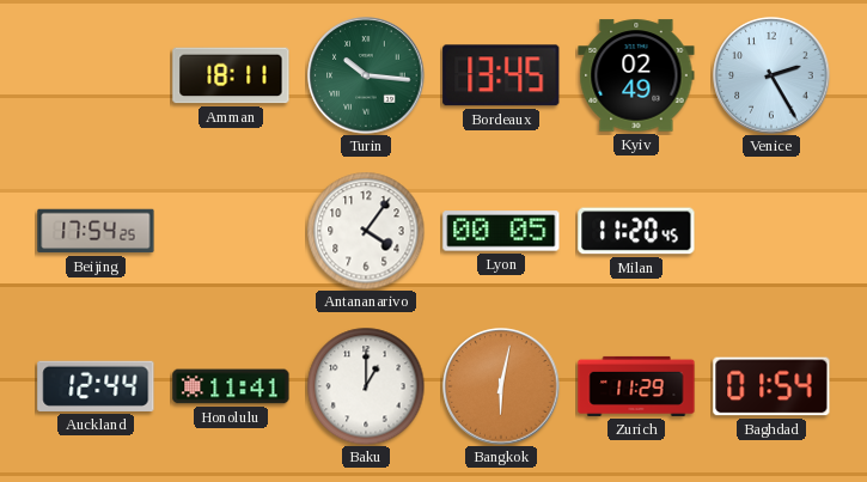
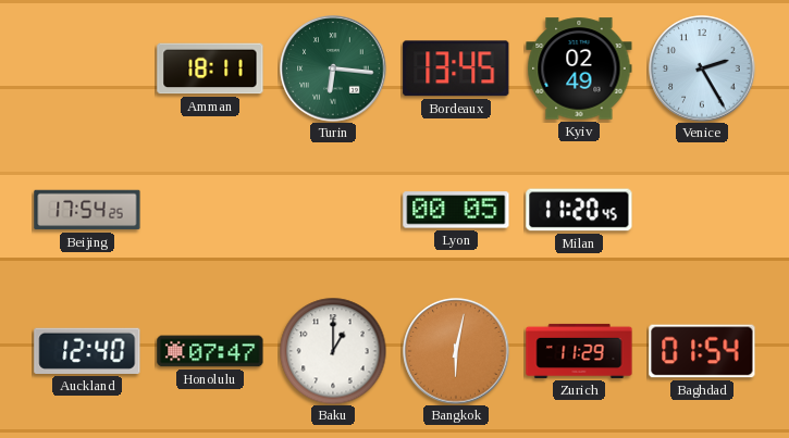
Turin: 10:16 -> 6:16
Antananarivo: 4:06 -> none
Auckland: 12:44 -> 12:40
Honolulu: 11:41 -> 07:47
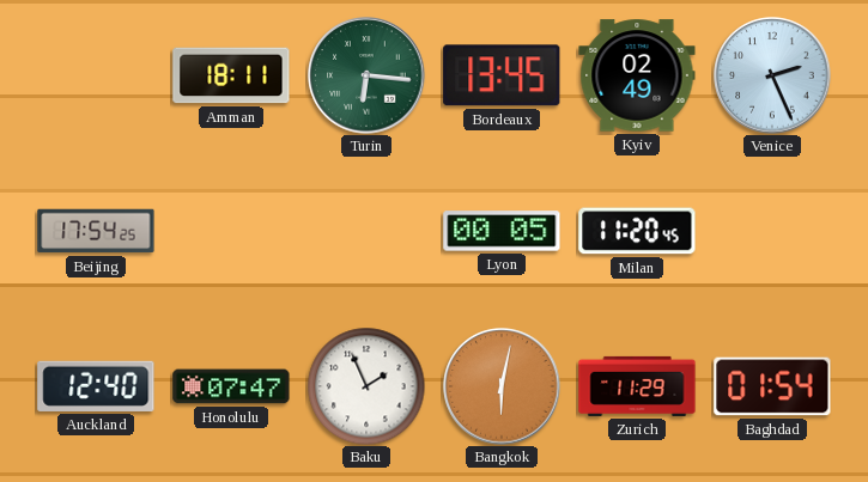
Venice: 2:25 -> 2:26
Baku: 1:00 -> 1:56
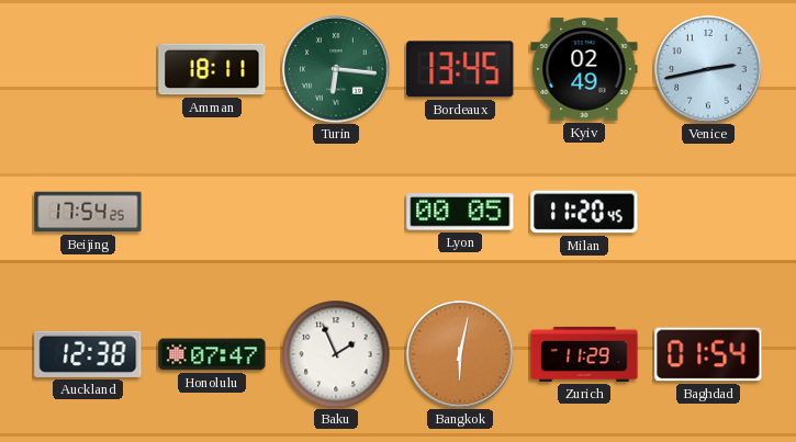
Venice: 2:26 -> 2:43
Auckland: 12:40 -> 12:38
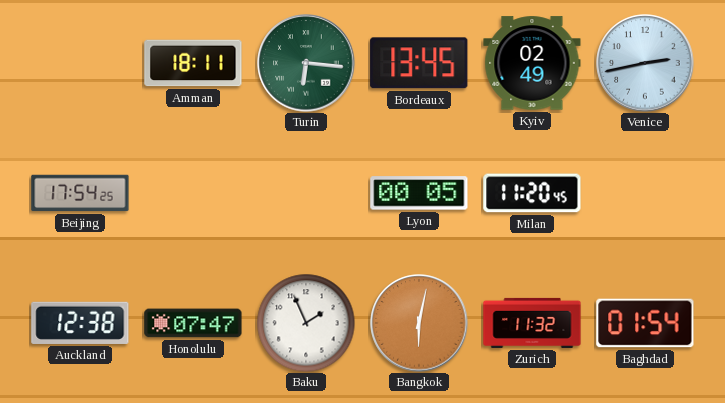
Zurich: 11:29 -> 11:32
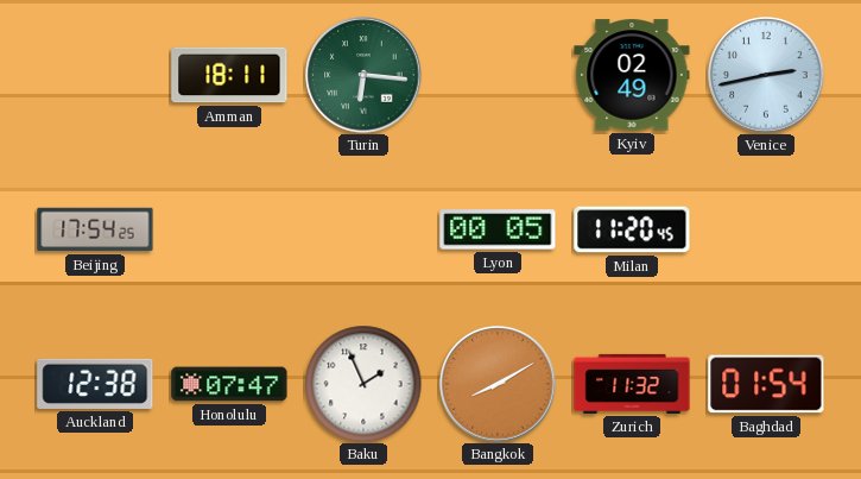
Bordeaux: 13:45 -> none
Bangkok: 6:02 -> 8:10
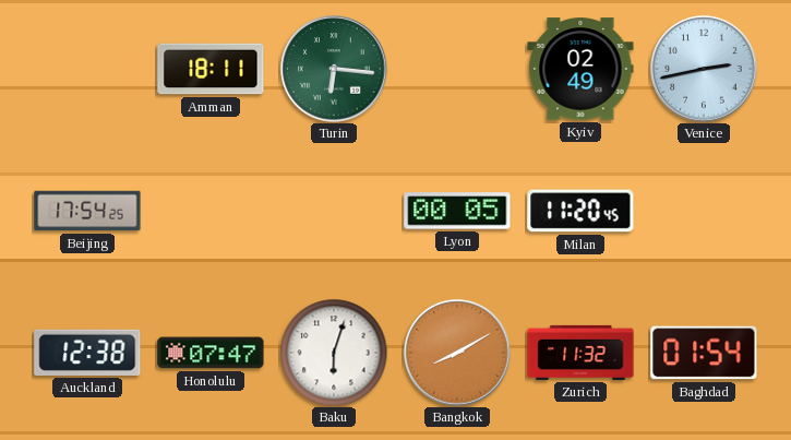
Baku: 1:56 -> 6:03
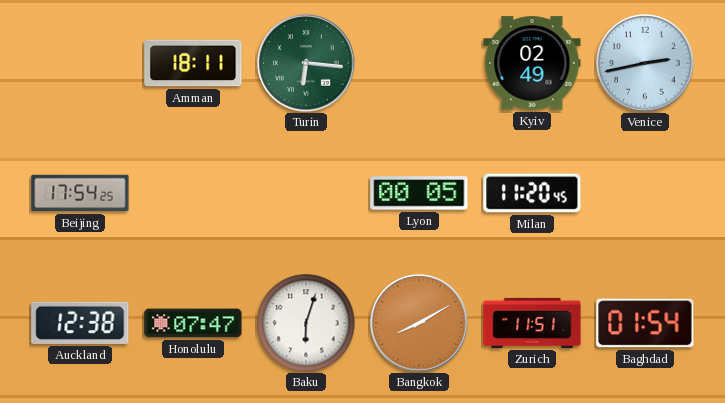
Zurich: 11:32 -> 11:51
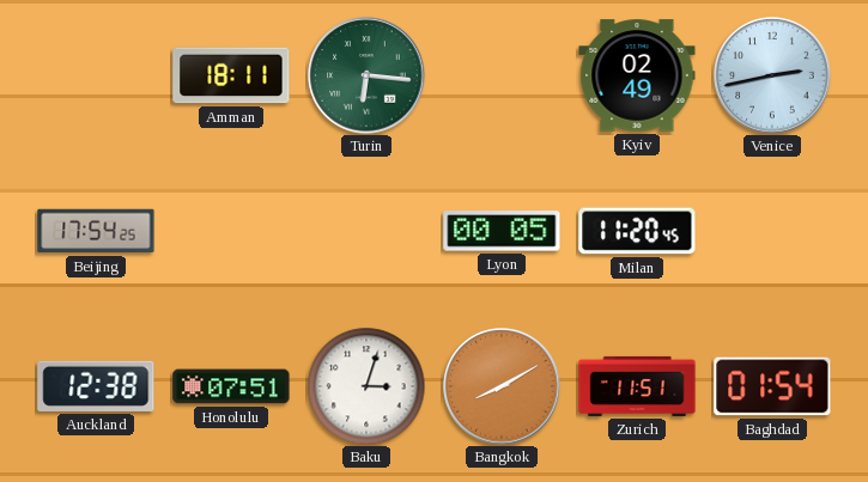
Honolulu: 07:47 -> 07:51
Baku: 6:03 -> 3:03
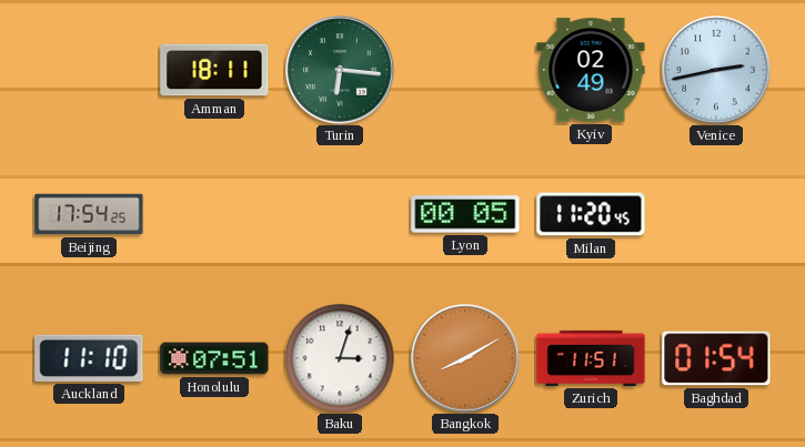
Auckland: 12:38 -> 11:10
